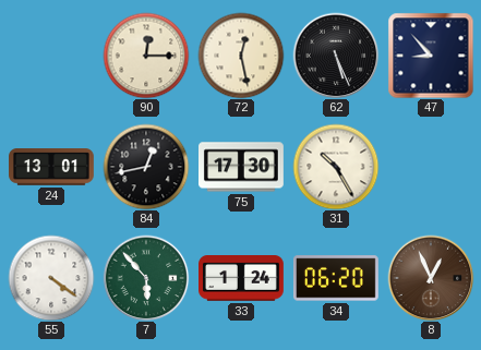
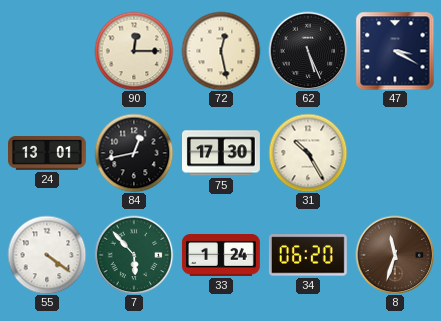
47: 8:53 -> 3:20
8: 12:56 -> 11:33
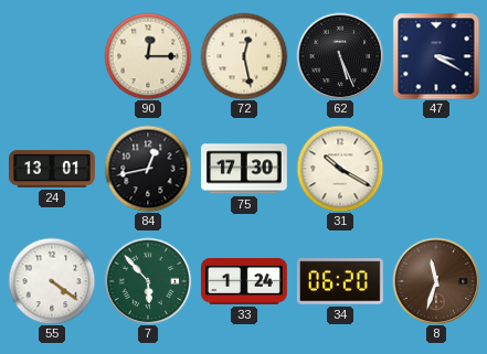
31: 10:25 -> 10:20
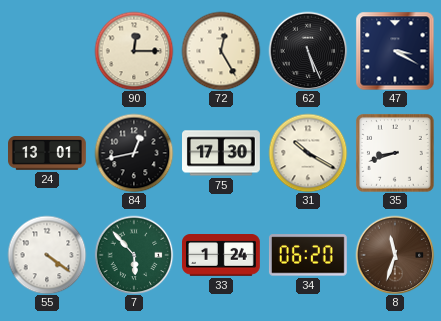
72: 12:28 -> 12:25
35: none -> 8:42
